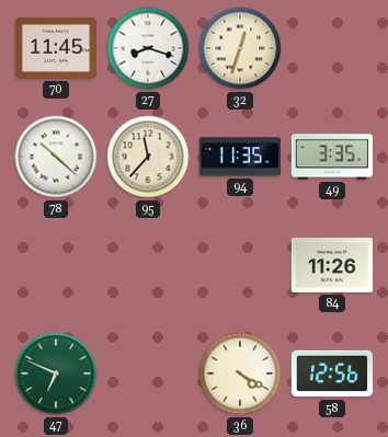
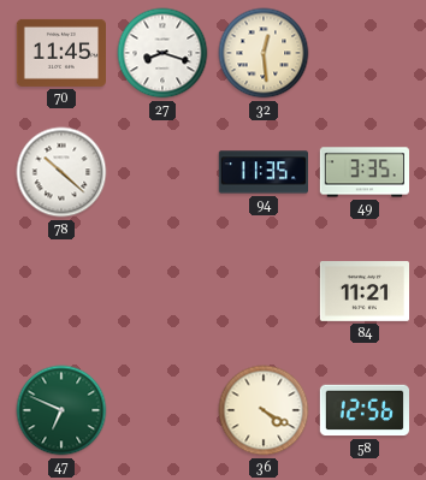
32: 12:33 -> 12:29
95: 11:37 -> none
84: 11:26 -> 11:21
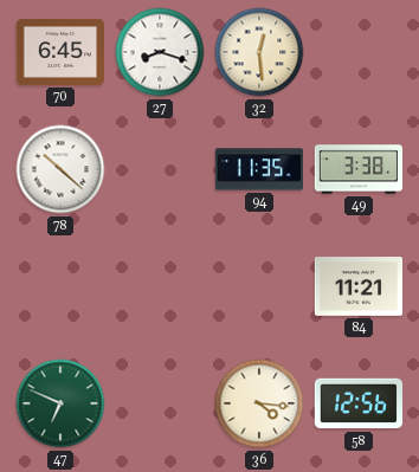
70: 11:45 -> 6:45
49: 3:35 -> 3:38
36: 4:20 -> 4:16
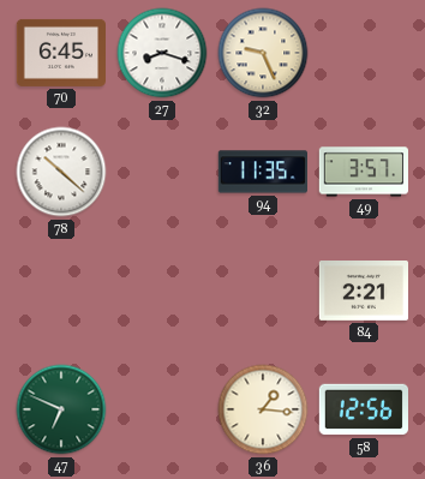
32: 12:29 -> 9:26
49: 3:38 -> 3:57
84: 11:21 -> 2:21
36: 4:16 -> 1:16
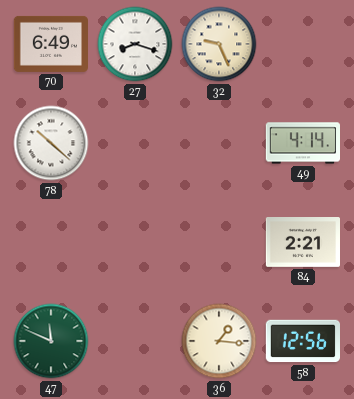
70: 6:45 -> 6:49
94: 11:35 -> none
49: 3:57 -> 4:14
47: 6:49 -> 11:49
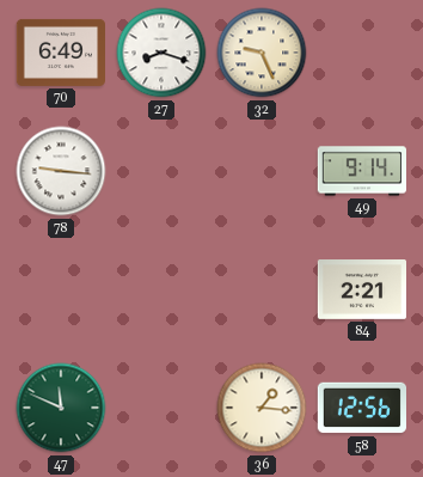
78: 10:22 -> 9:16
49: 4:14 -> 9:14
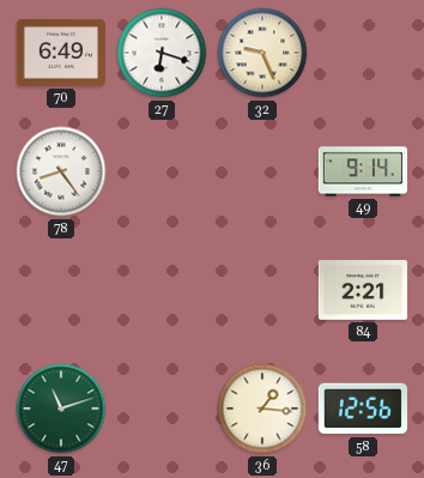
27: 8:18 -> 6:18
78: 9:16 -> 8:24
47: 11:49 -> 11:12
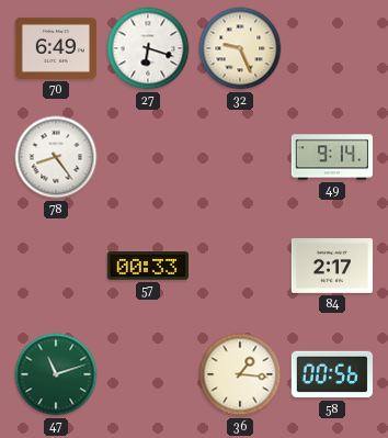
57: none -> 00:33
84: 2:21 -> 2:17
58: 12:56 -> 00:56
